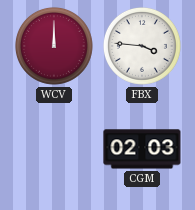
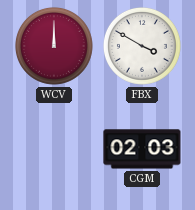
FBX: 3:46 -> 3:50
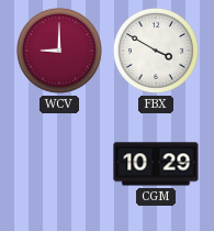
WCV: 12:00 -> 9:00
CGM: 02:03 -> 10:29
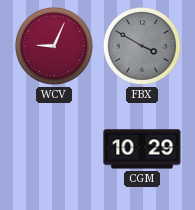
WCV: 9:00 -> 9:04
FBX dial: white -> grey
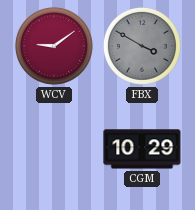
WCV: 9:04 -> 9:09
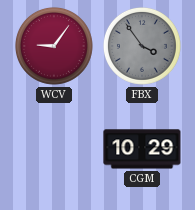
WCV: 9:09 -> 9:06
FBX: 3:50 -> 3:54
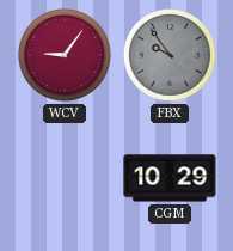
FBX: 3:54 -> 9:54
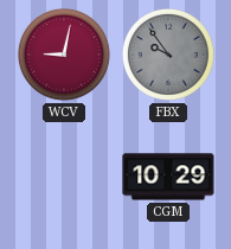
WCV: 9:06 -> 9:02
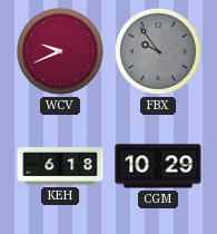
WCV: 9:02 -> 9:41
KEH: none -> 6:18
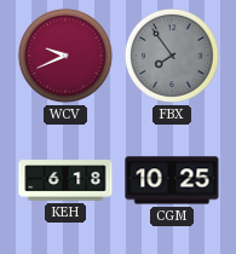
FBX: 9:54 -> 7:54
CGM: 10:29 -> 10:25
